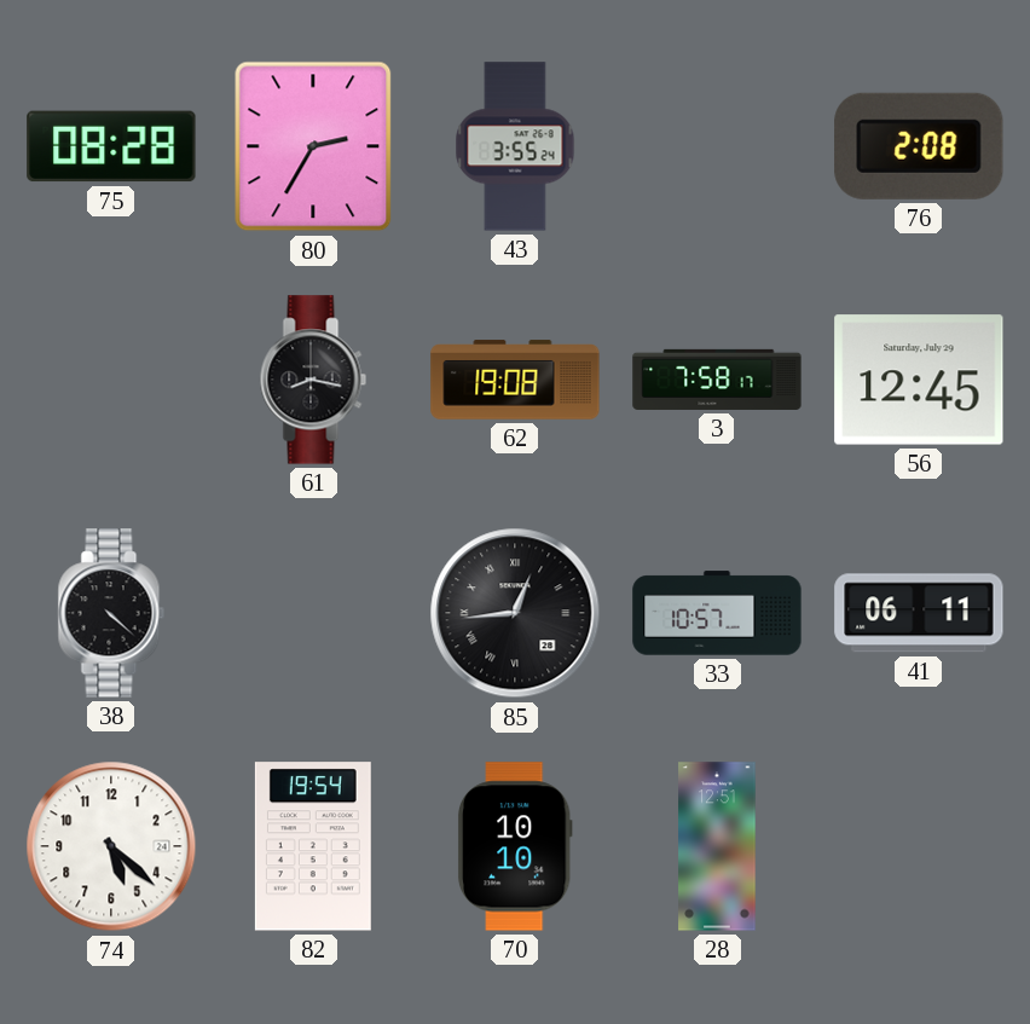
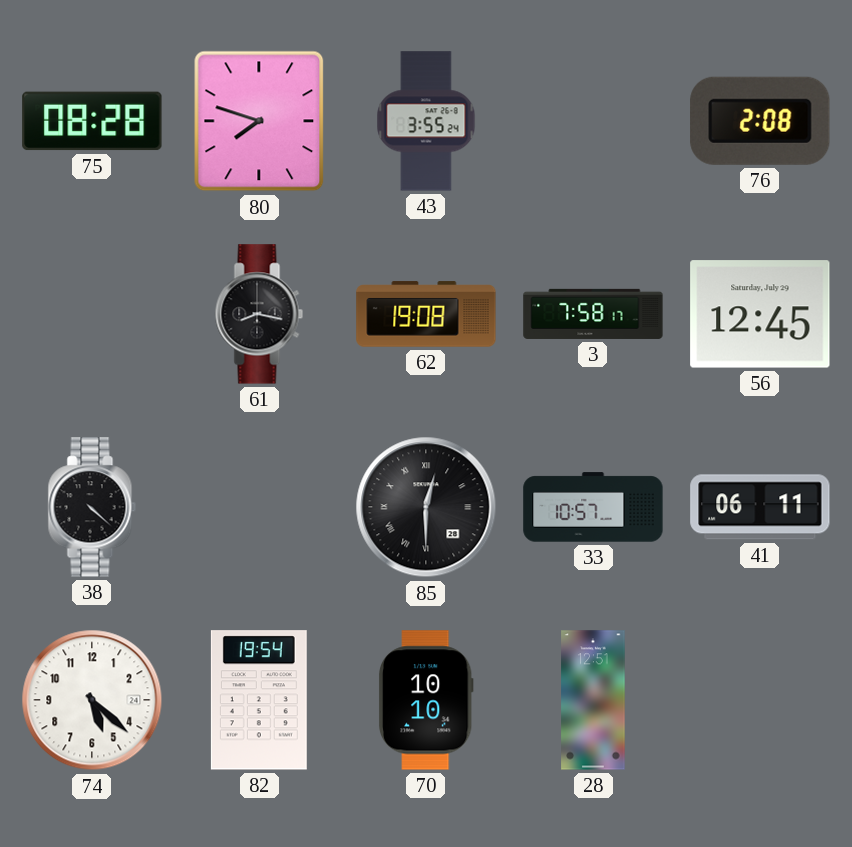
80: 2:35 -> 7:48
85: 12:44 -> 12:30
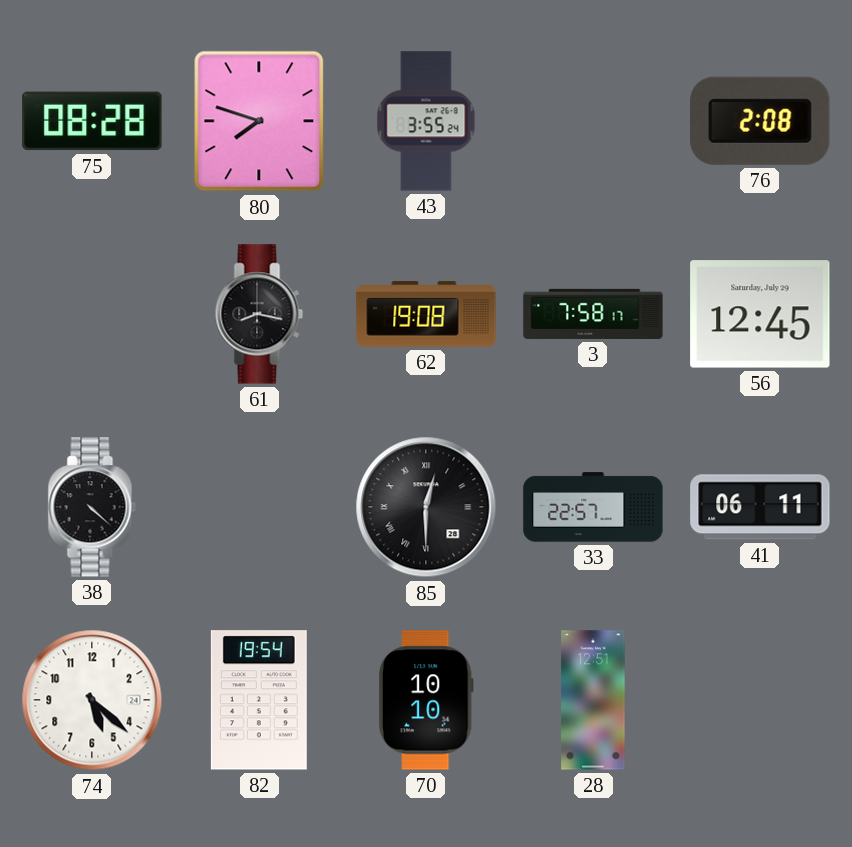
33: 10:57 -> 22:57
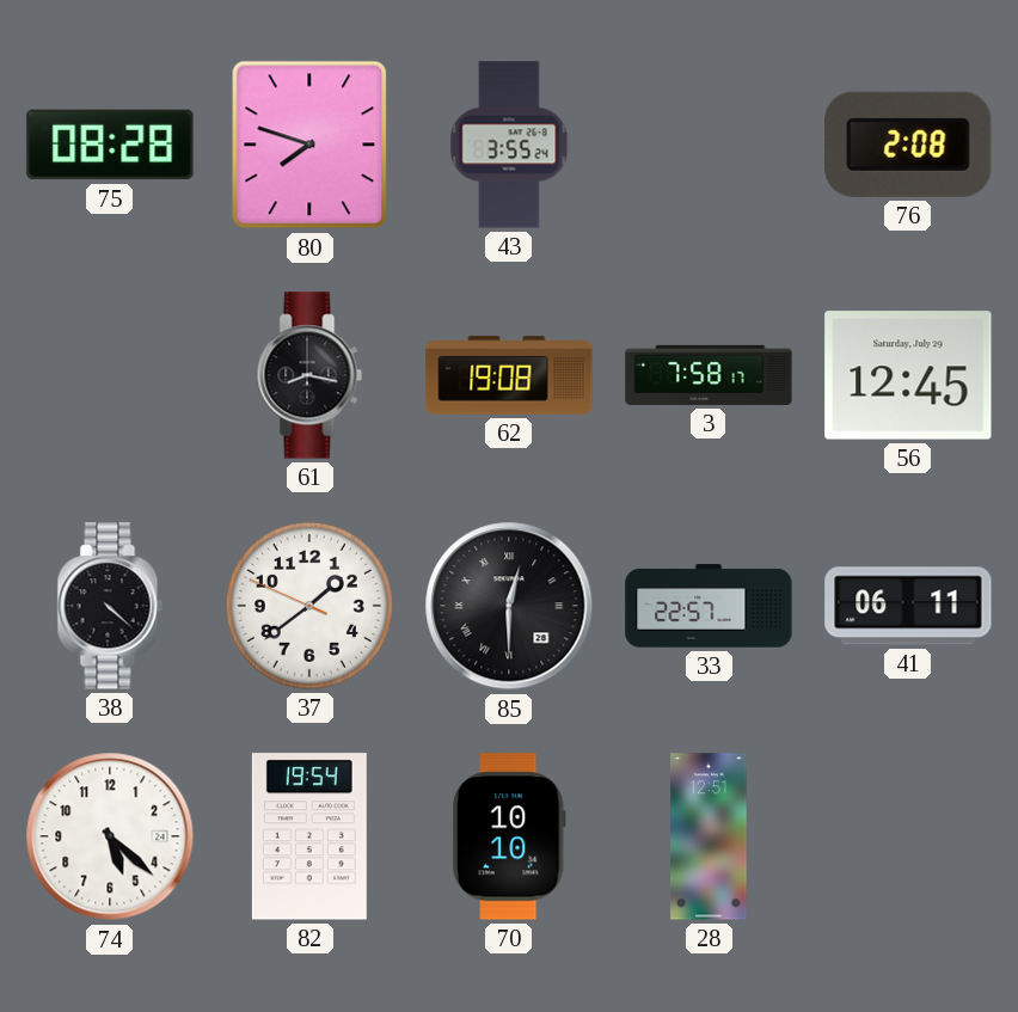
37: none -> 1:38
